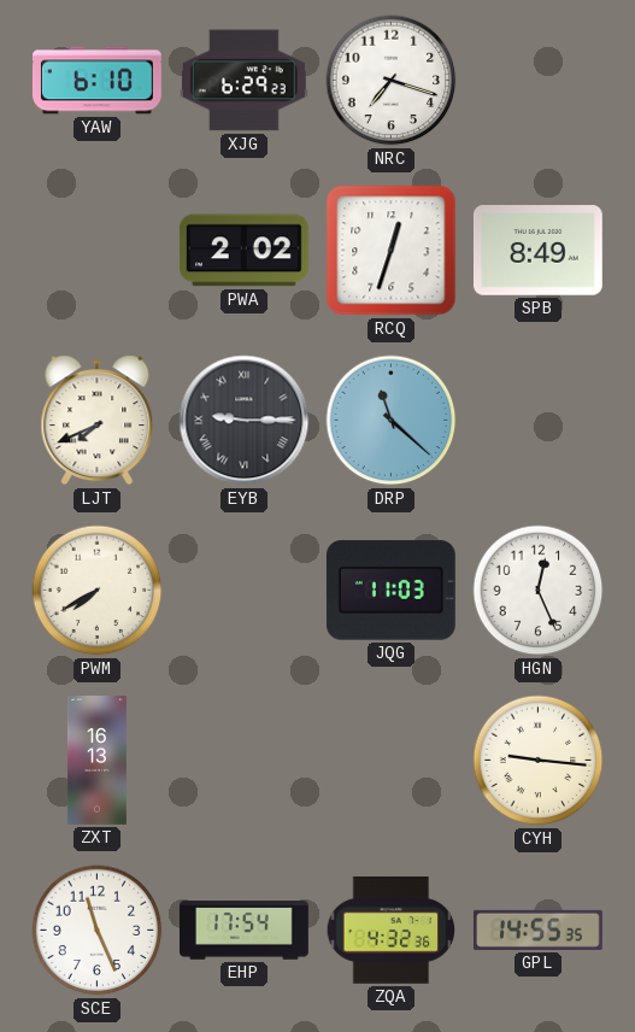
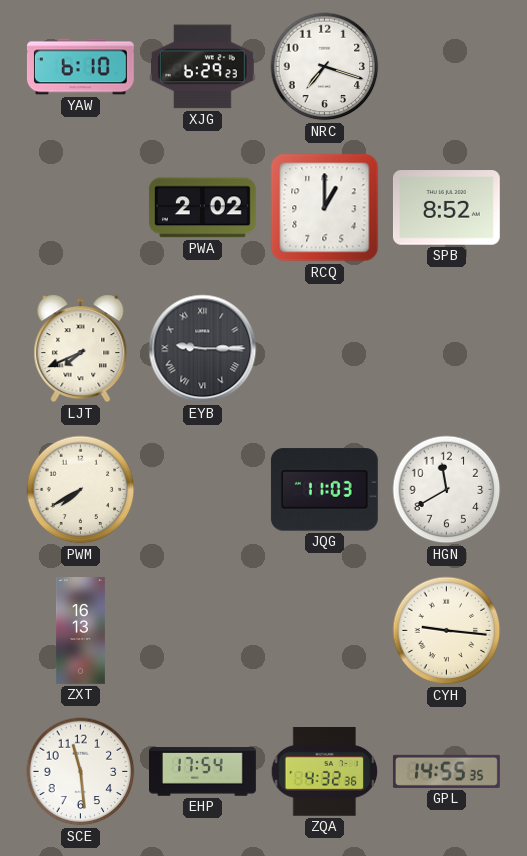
RCQ: 12:33 -> 1:00
SPB: 8:49 -> 8:52
DRP: 11:22 -> none
HGN: 12:26 -> 11:40
SCE: 11:26 -> 11:29
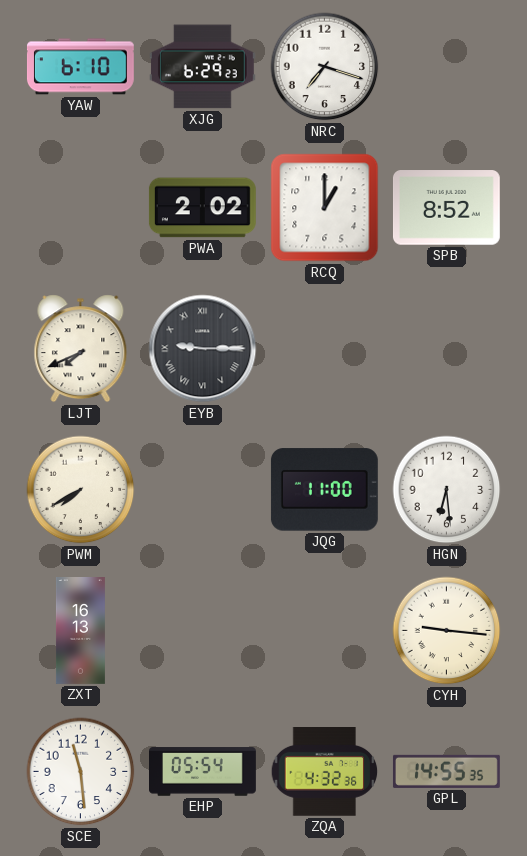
JQG: 11:03 -> 11:00
HGN: 11:40 -> 6:29
EHP: 17:54 -> 05:54
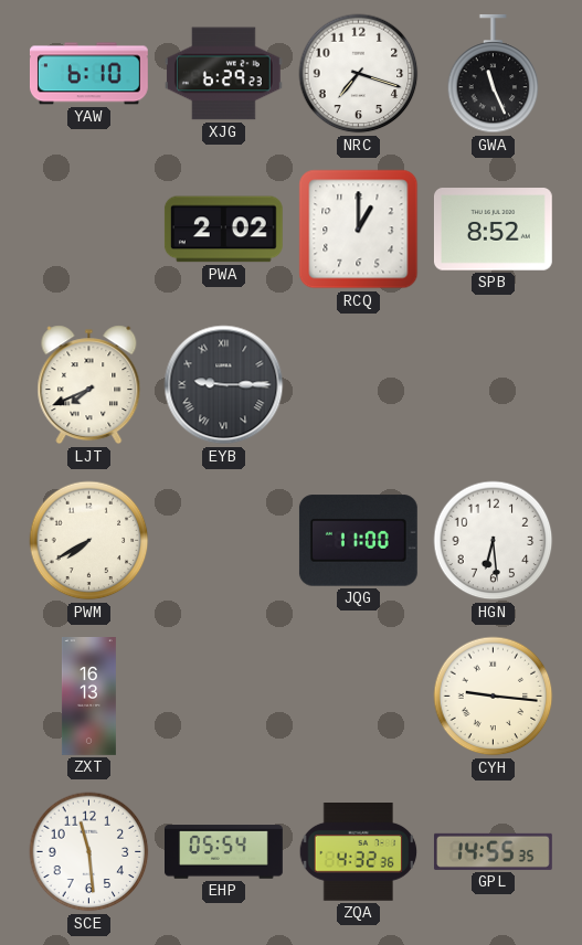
GWA: none -> 11:26
